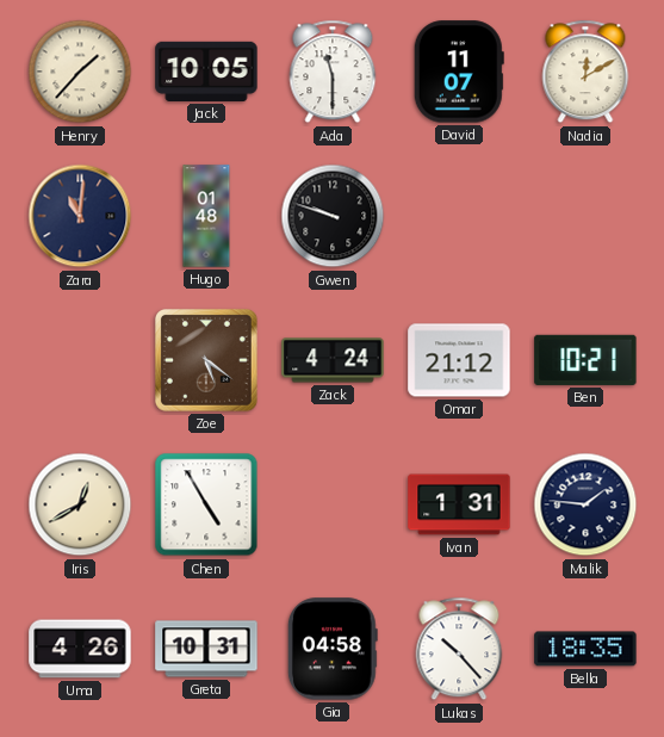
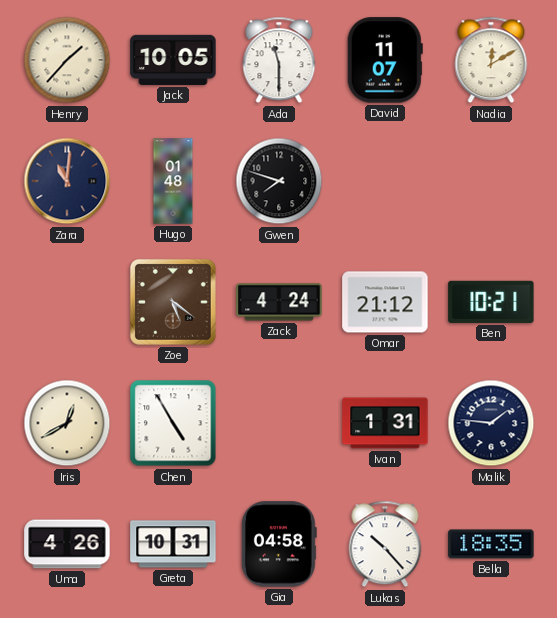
Gwen: 9:48 -> 7:48
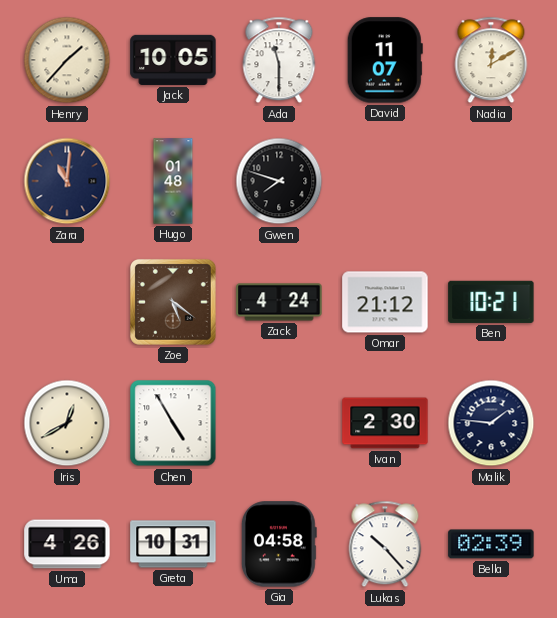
Ivan: 1:31 -> 2:30
Bella: 18:35 -> 02:39
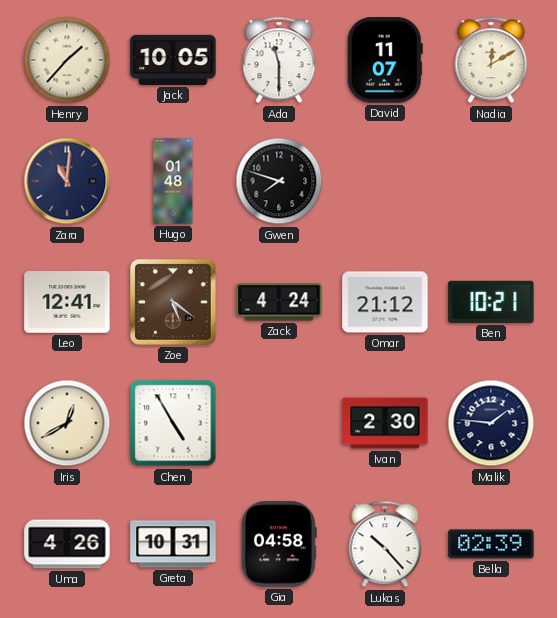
Leo: none -> 12:41
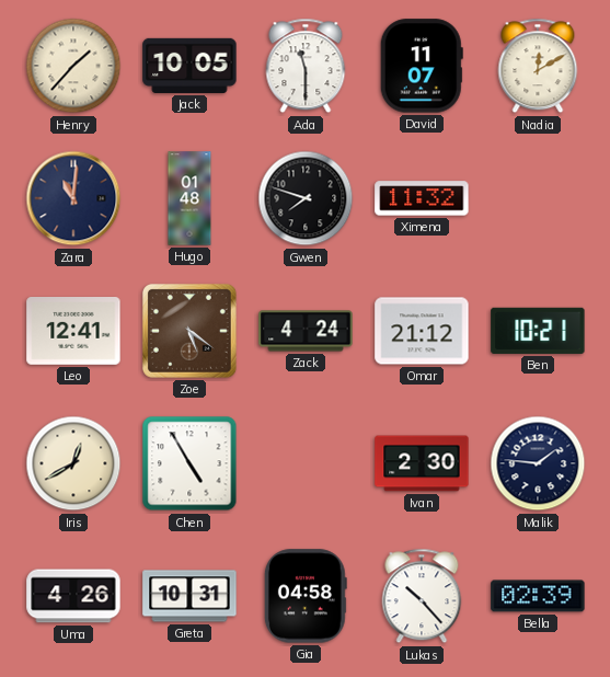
Ximena: none -> 11:32
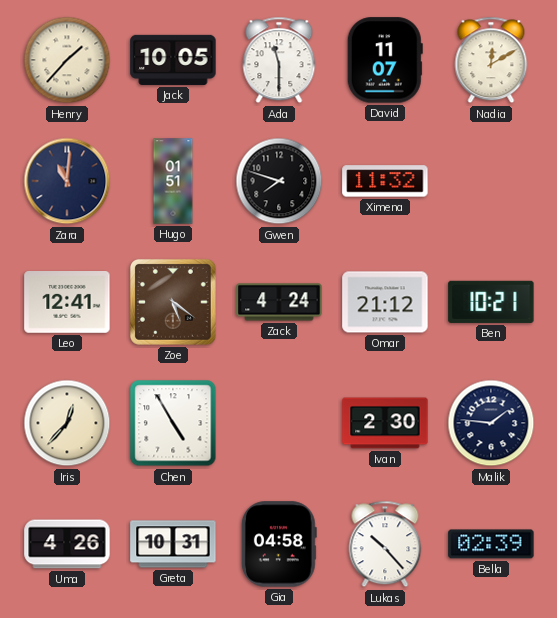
Hugo: 01:48 -> 01:51
Iris: 12:40 -> 12:37
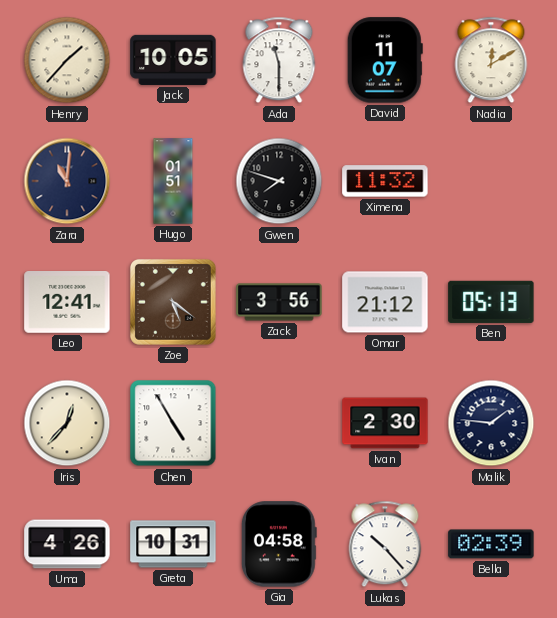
Zack: 4:24 -> 3:56
Ben: 10:21 -> 05:13
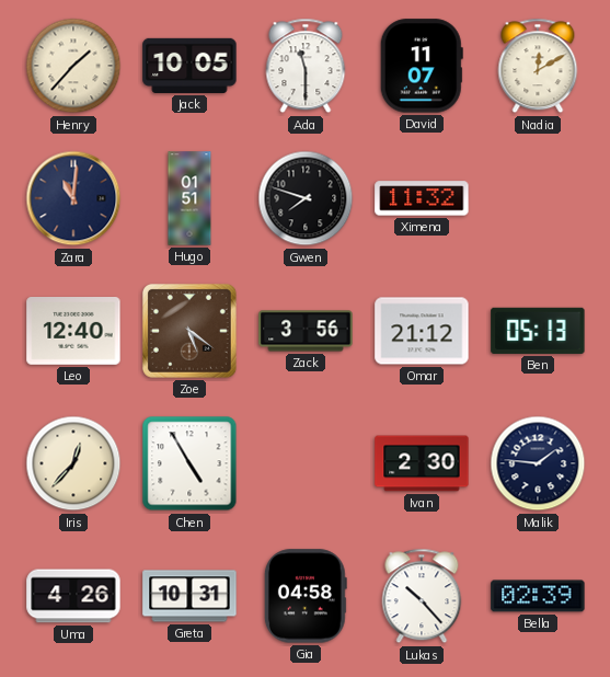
Leo: 12:41 -> 12:40
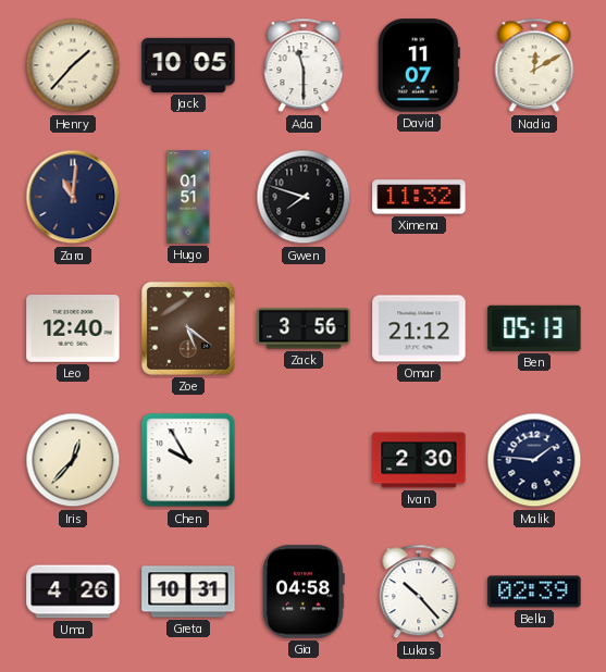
Chen: 4:55 -> 9:55
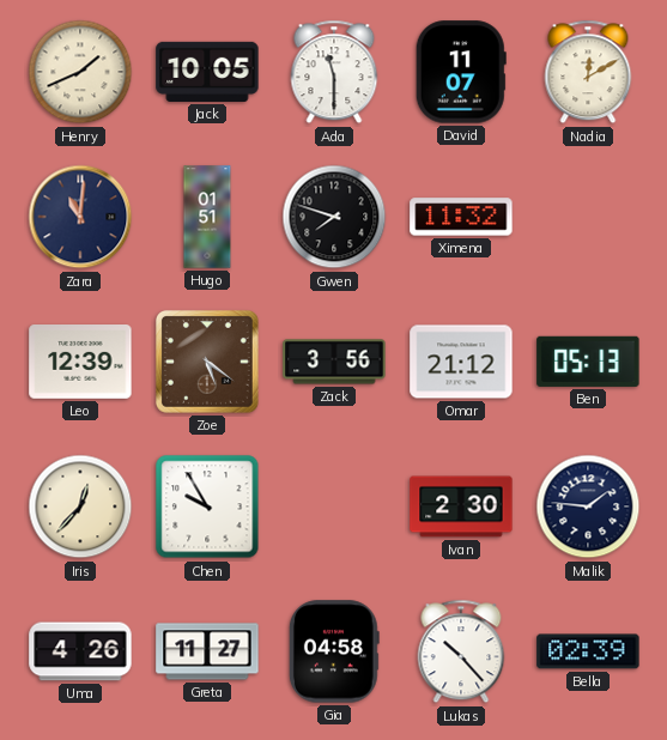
Henry: 1:37 -> 1:41
Leo: 12:40 -> 12:39
Greta: 10:31 -> 11:27
